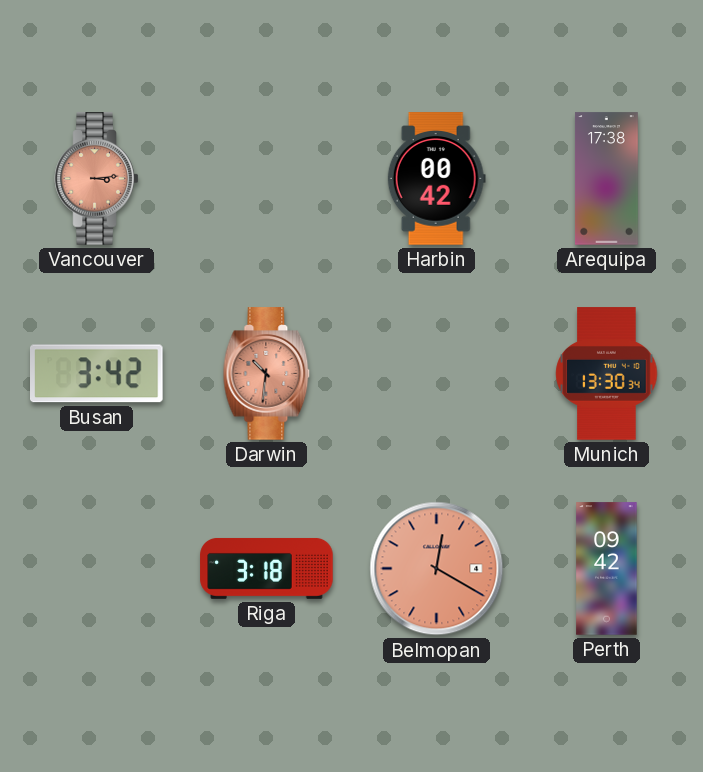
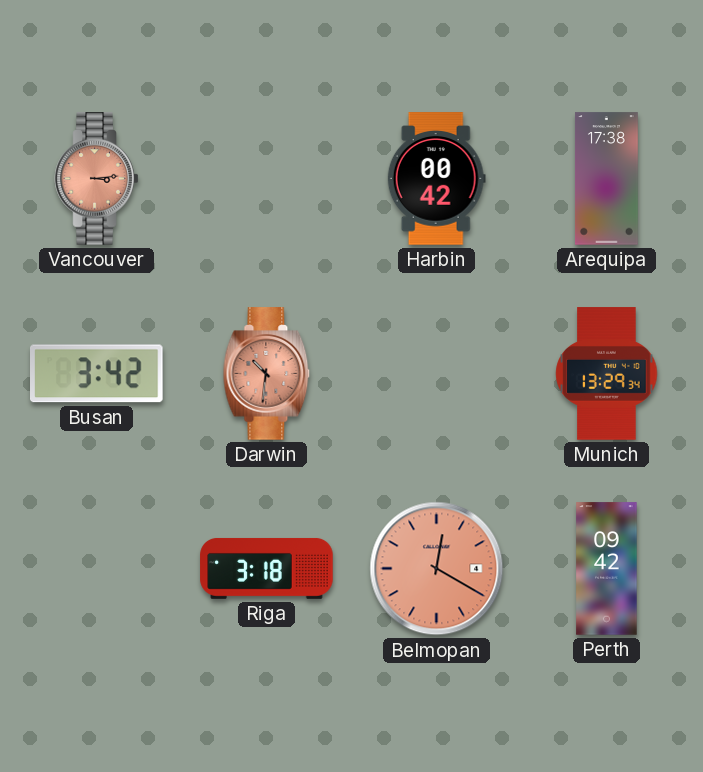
Munich: 13:30 -> 13:29
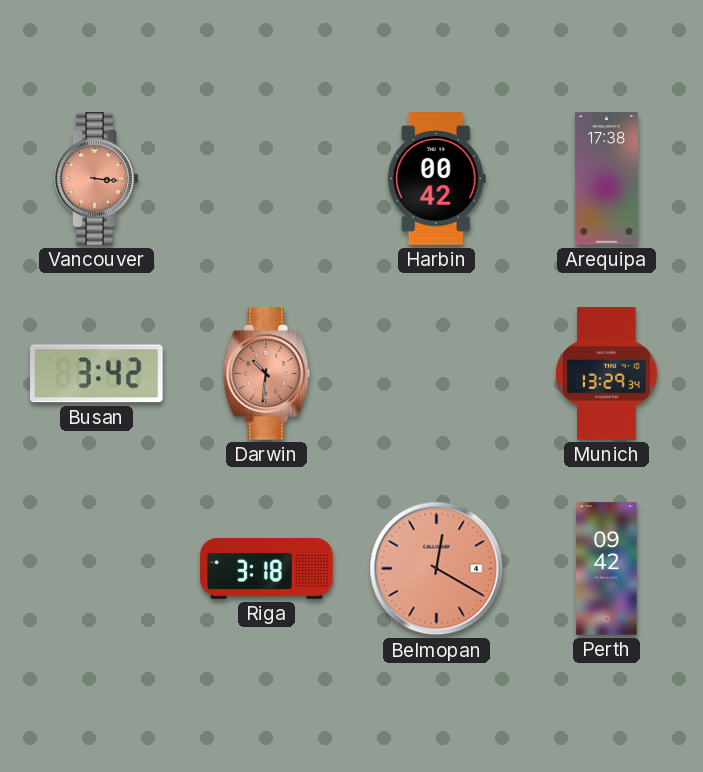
Vancouver: 3:14 -> 3:16
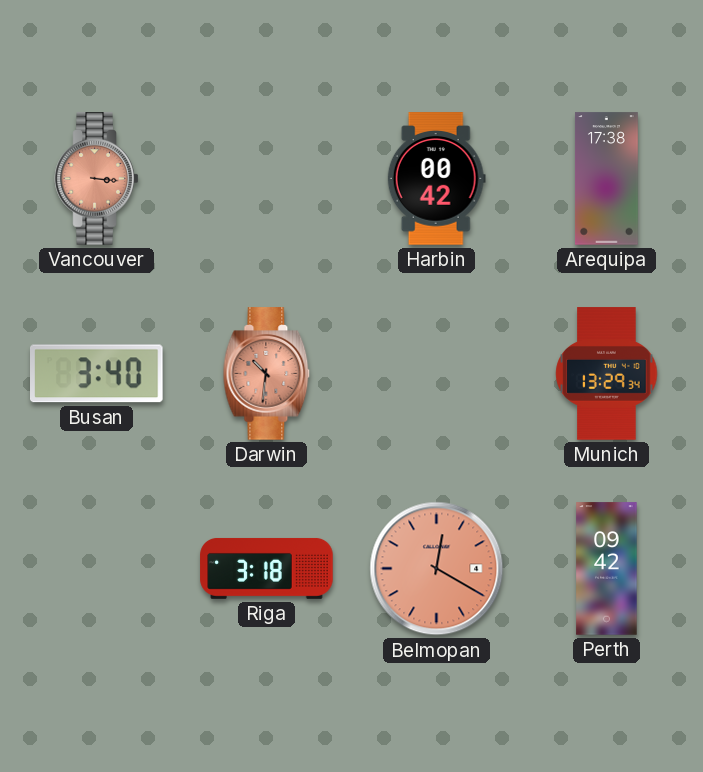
Busan: 3:42 -> 3:40
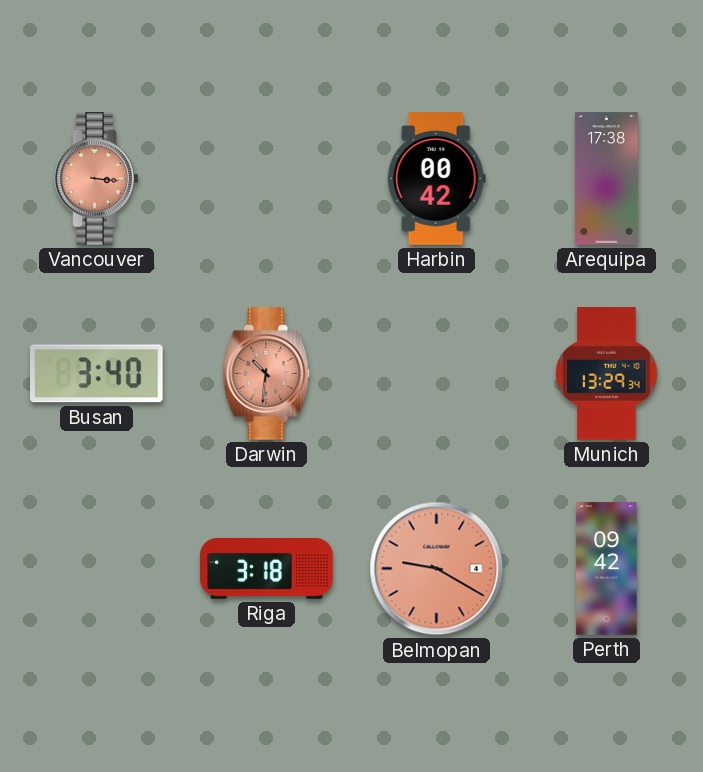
Belmopan: 12:20 -> 9:20
